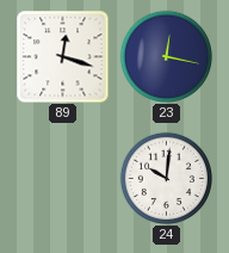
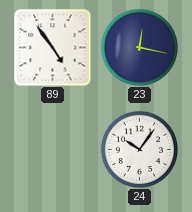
89: 12:18 -> 4:54
24: 10:01 -> 10:06
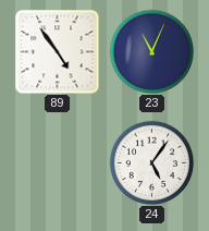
23: 12:17 -> 11:04
24: 10:06 -> 5:06
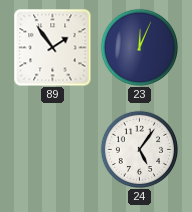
89: 4:54 -> 1:54
23: 11:04 -> 12:04
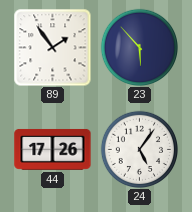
23: 12:04 -> 5:53
44: none -> 17:26
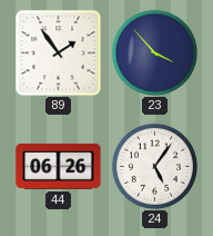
23: 5:53 -> 3:53
44: 17:26 -> 06:26
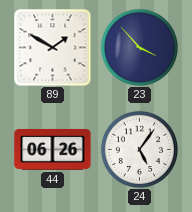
89: 1:54 -> 1:50
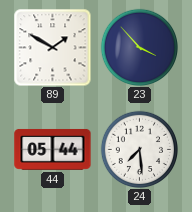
44: 06:26 -> 05:44
24: 5:06 -> 7:29
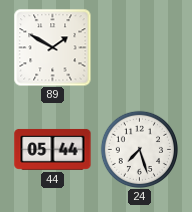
23: 3:53 -> none
24: 7:29 -> 7:27
